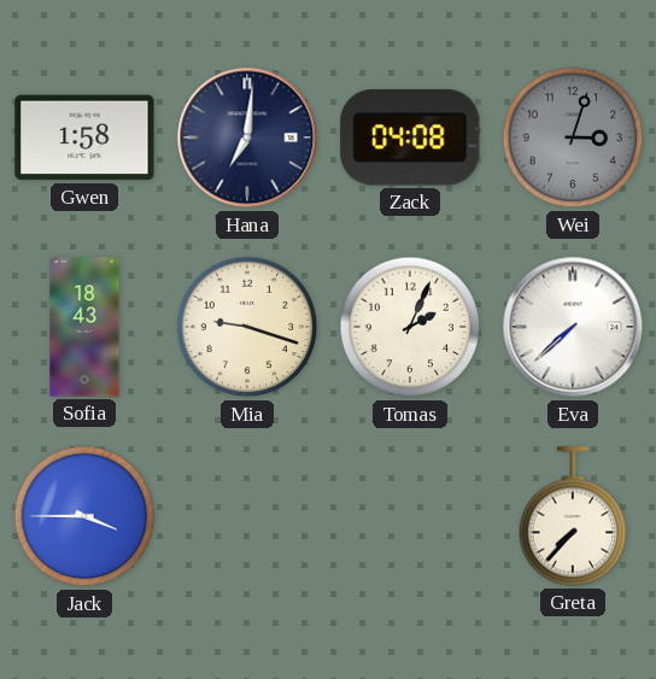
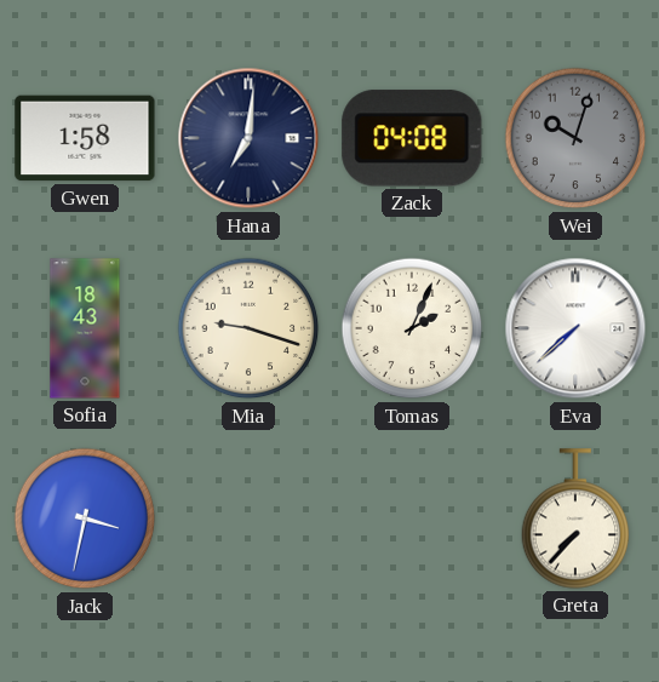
Wei: 3:03 -> 10:03
Jack: 3:45 -> 3:32
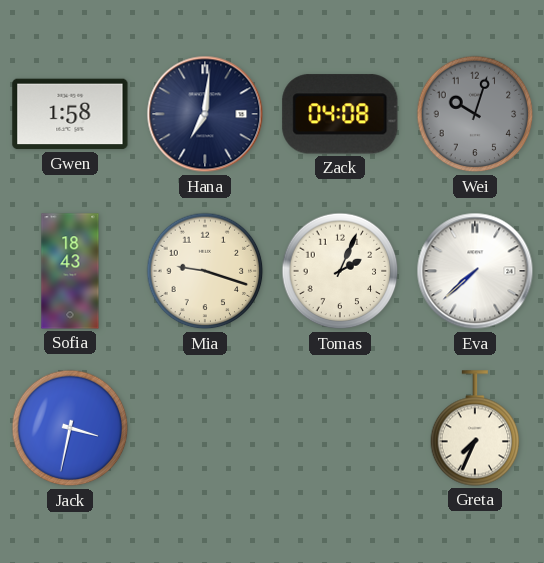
Greta: 7:37 -> 7:34
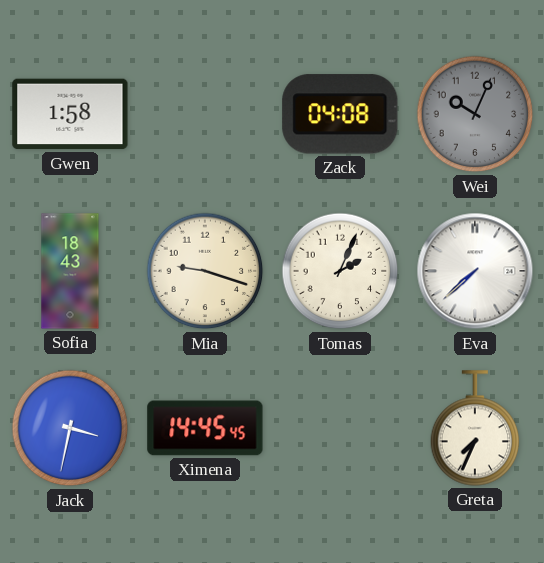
Hana: 7:01 -> none
Wei: 10:03 -> 10:04
Ximena: none -> 14:45
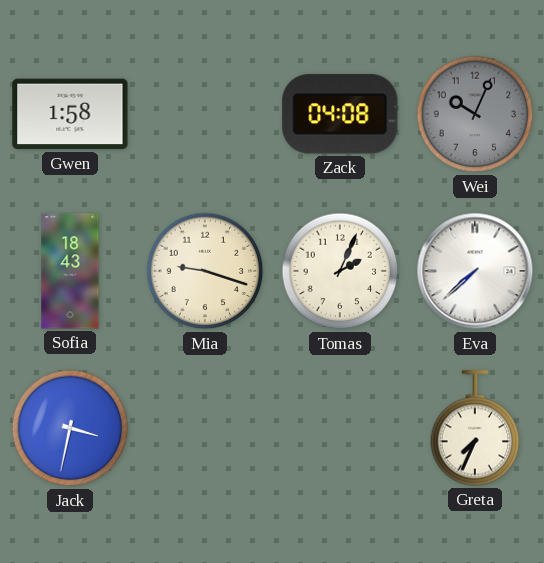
Ximena: 14:45 -> none
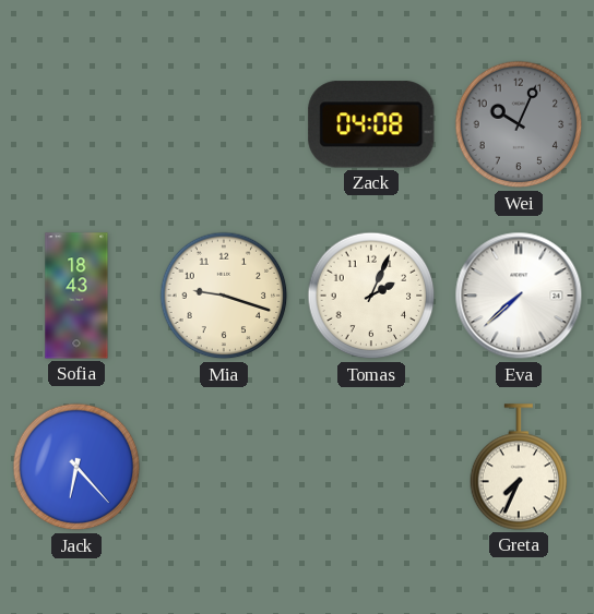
Gwen: 1:58 -> none
Jack: 3:32 -> 6:23
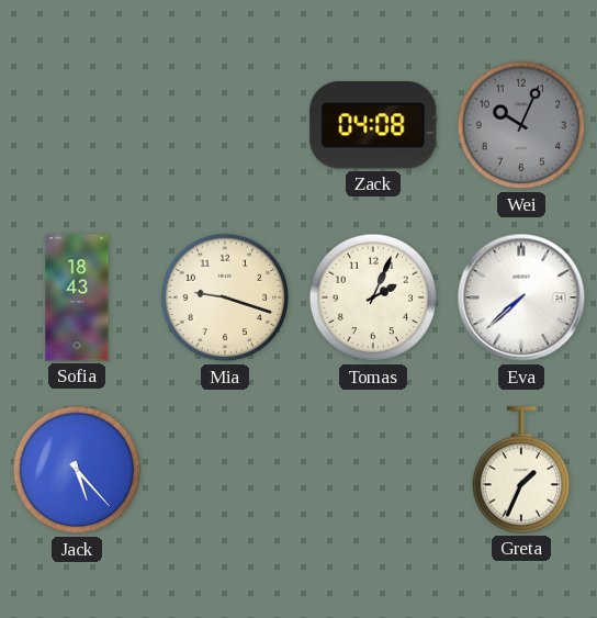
Jack: 6:23 -> 5:23
Greta: 7:34 -> 1:34
